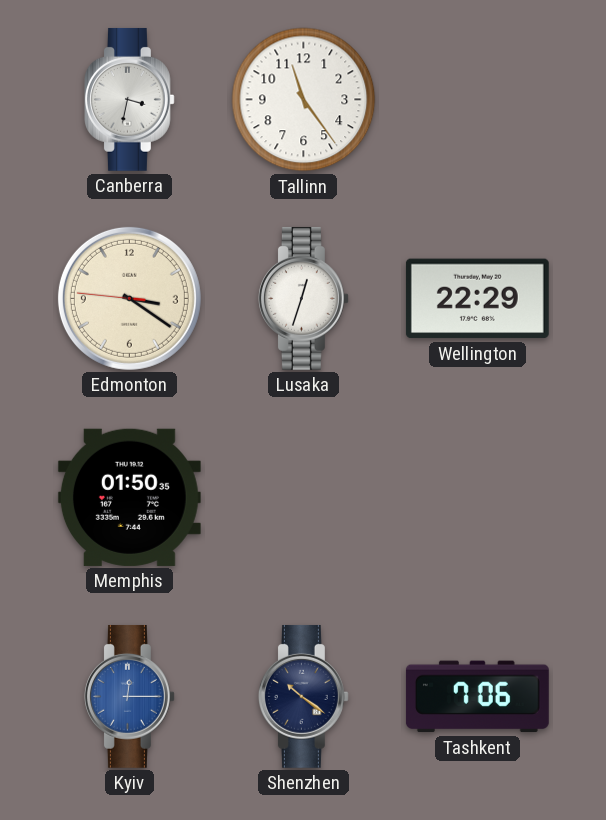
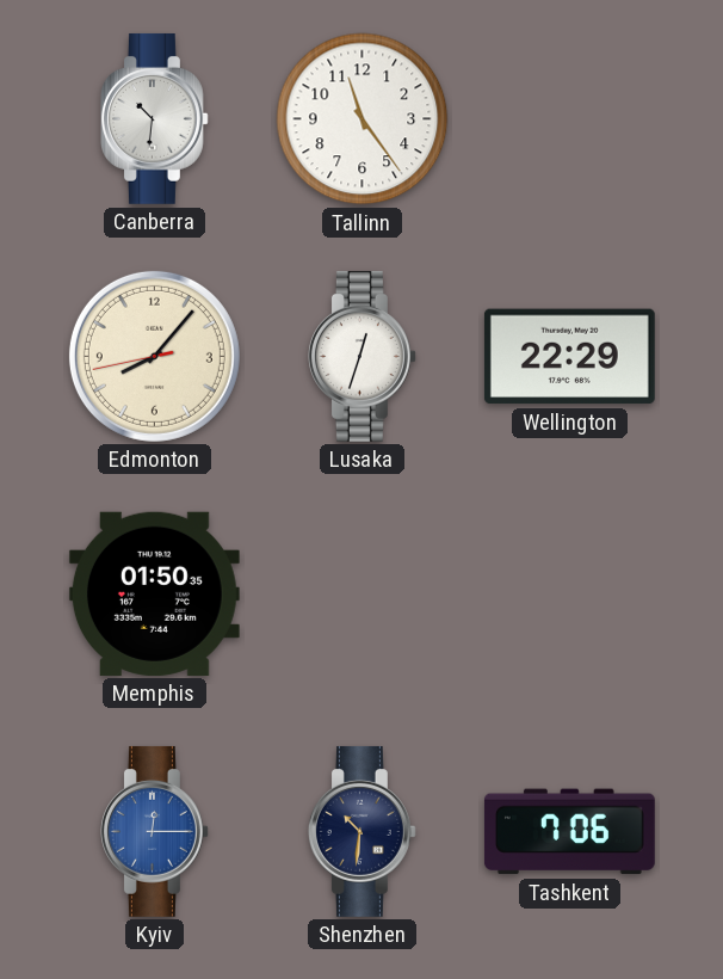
Canberra: 3:32 -> 10:31
Edmonton: 3:20 -> 8:06
Shenzhen: 10:21 -> 10:31
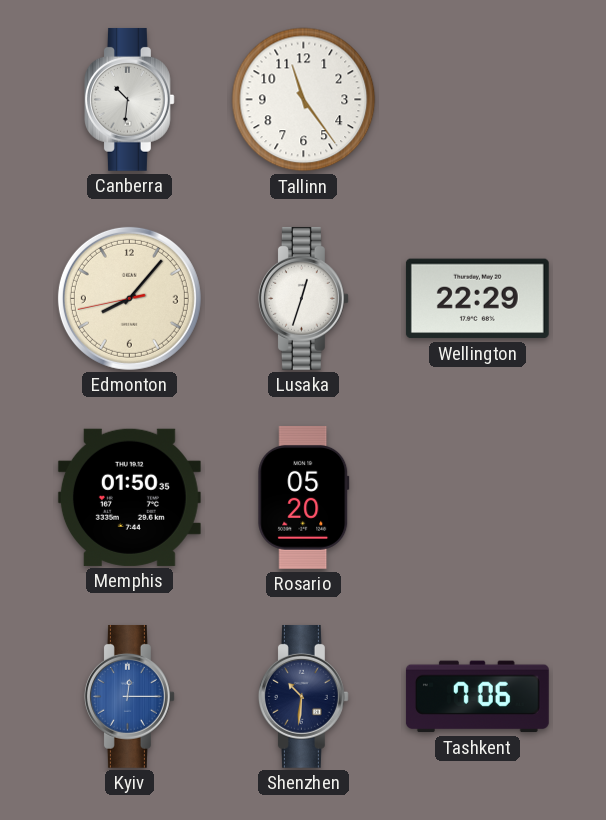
Rosario: none -> 05:20
